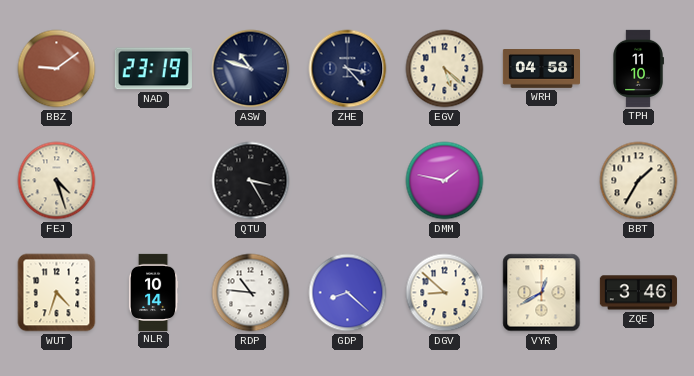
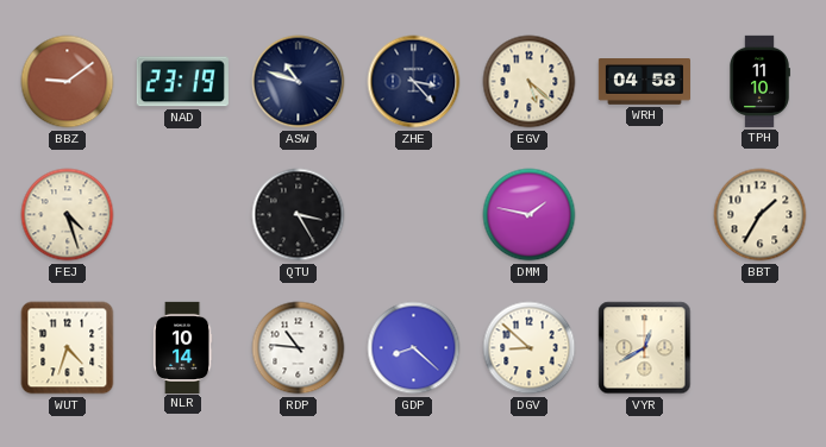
ZQE: 3:46 -> none
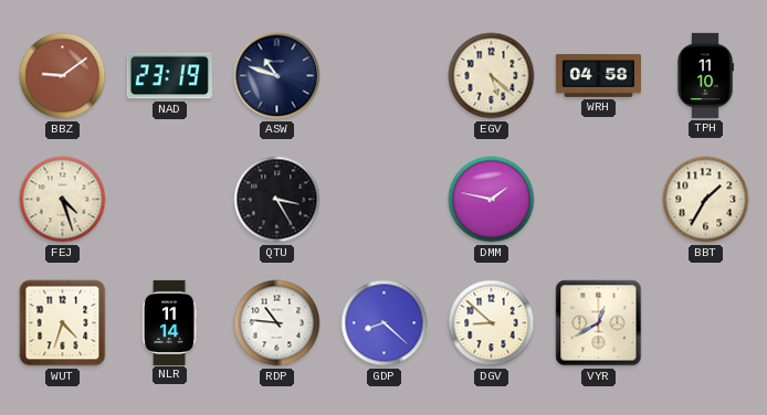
ZHE: 3:23 -> none
NLR: 10:14 -> 11:14
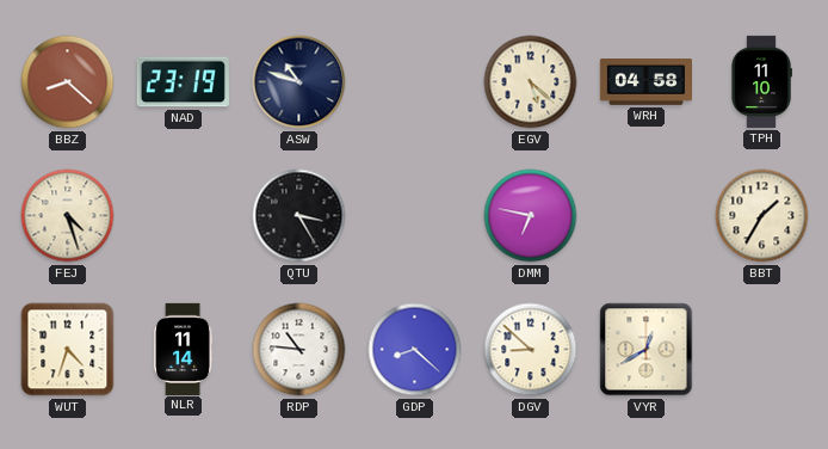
BBZ: 9:09 -> 8:22
DMM: 1:47 -> 6:47
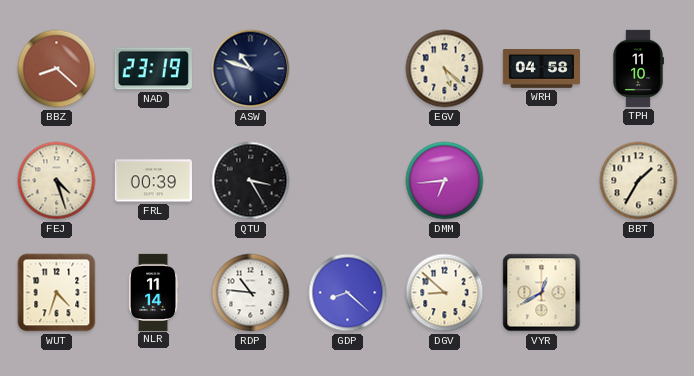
FRL: none -> 00:39
DMM: 6:47 -> 6:44
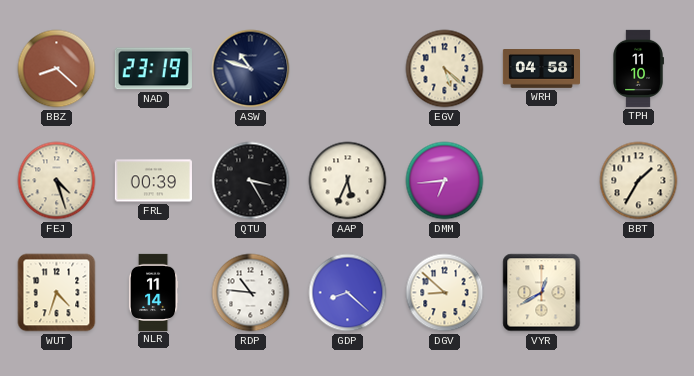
AAP: none -> 5:34
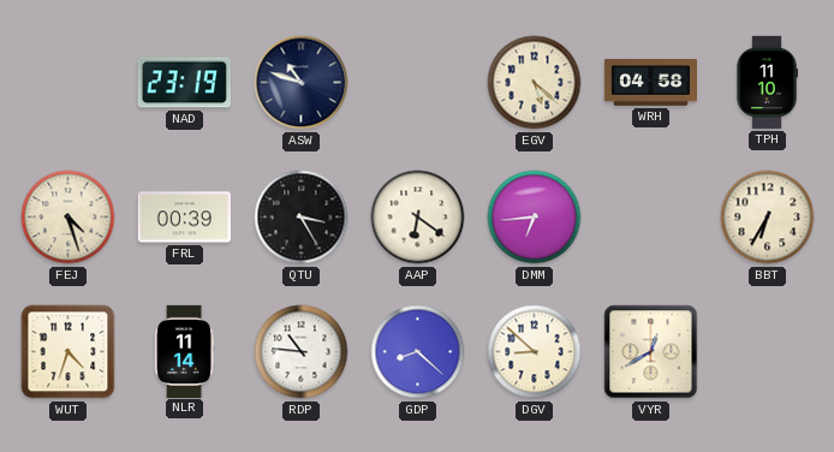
BBZ: 8:22 -> none
AAP: 5:34 -> 6:21
BBT: 1:35 -> 6:35
